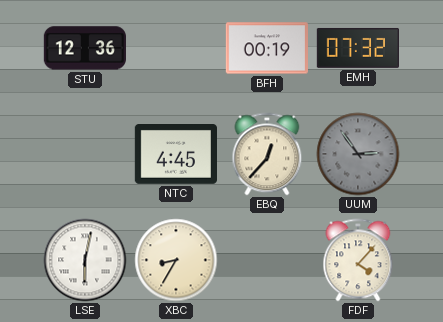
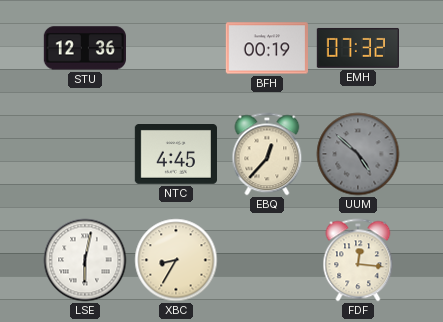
UUM: 2:54 -> 4:52
FDF: 4:07 -> 12:16
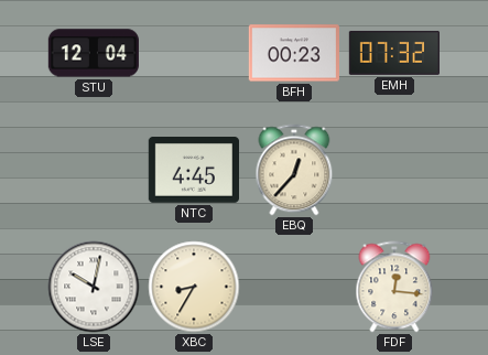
STU: 12:36 -> 12:04
BFH: 00:19 -> 00:23
UUM: 4:52 -> none
LSE: 6:02 -> 10:02
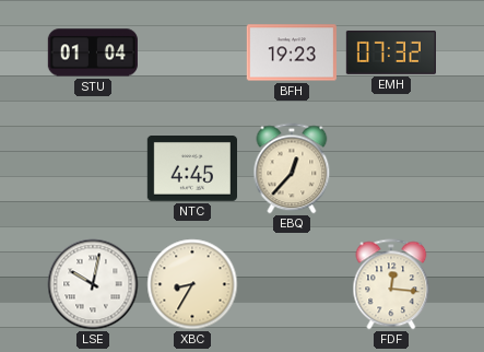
STU: 12:04 -> 01:04
BFH: 00:23 -> 19:23
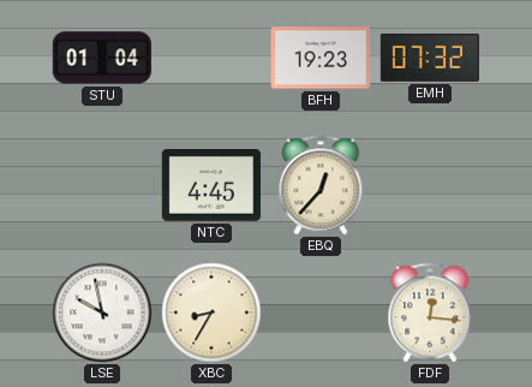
LSE: 10:02 -> 9:58
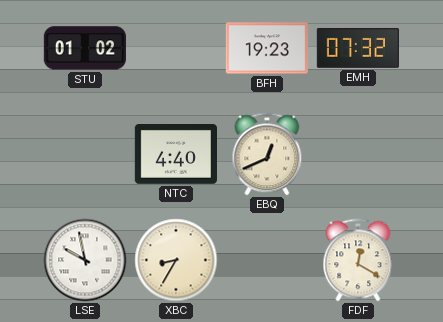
STU: 01:04 -> 01:02
NTC: 4:45 -> 4:40
EBQ: 12:37 -> 12:41
FDF: 12:16 -> 12:20
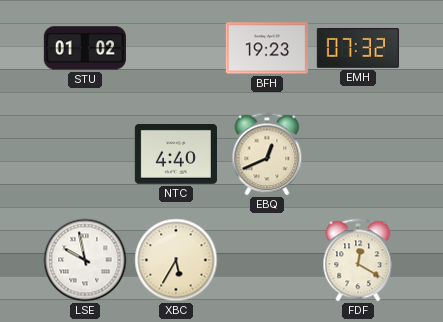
XBC: 8:35 -> 5:35
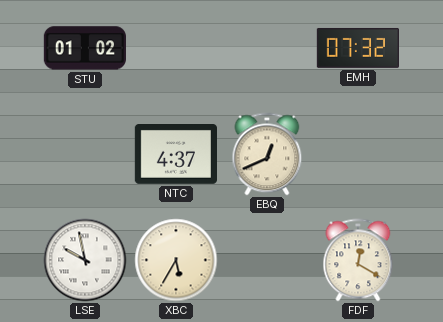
BFH: 19:23 -> none
NTC: 4:40 -> 4:37
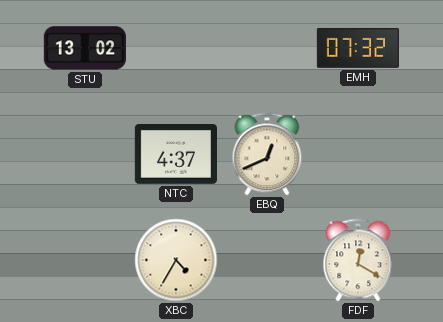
STU: 01:02 -> 13:02
LSE: 9:58 -> none
XBC: 5:35 -> 4:35
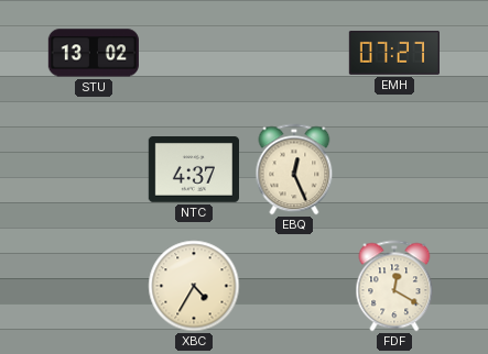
EMH: 07:32 -> 07:27
EBQ: 12:41 -> 12:26
